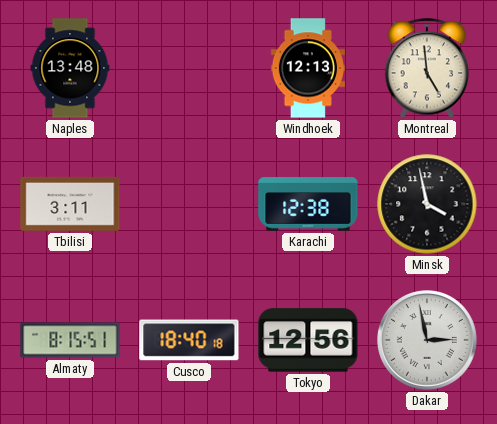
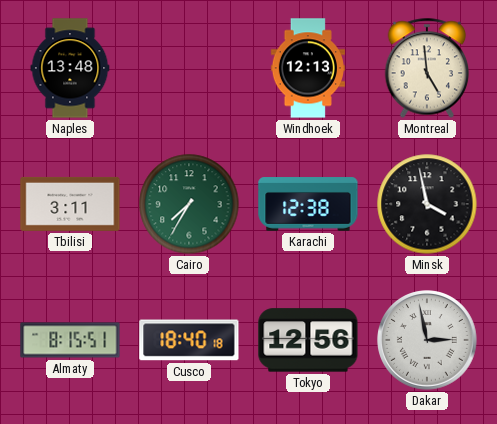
Cairo: none -> 7:35
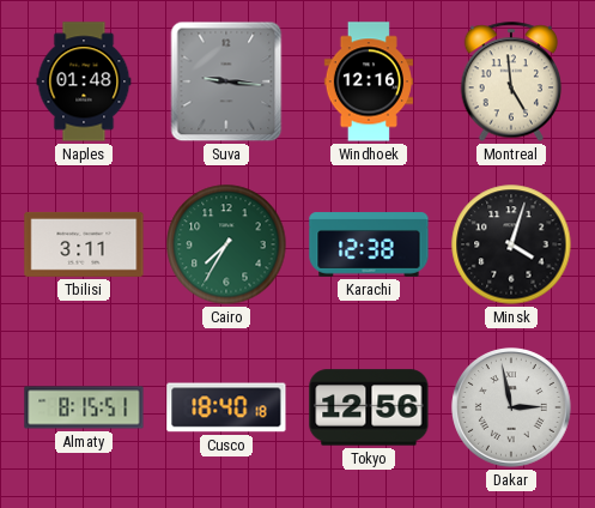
Naples: 13:48 -> 01:48
Suva: none -> 9:16
Windhoek: 12:13 -> 12:16
Minsk: 3:58 -> 4:03
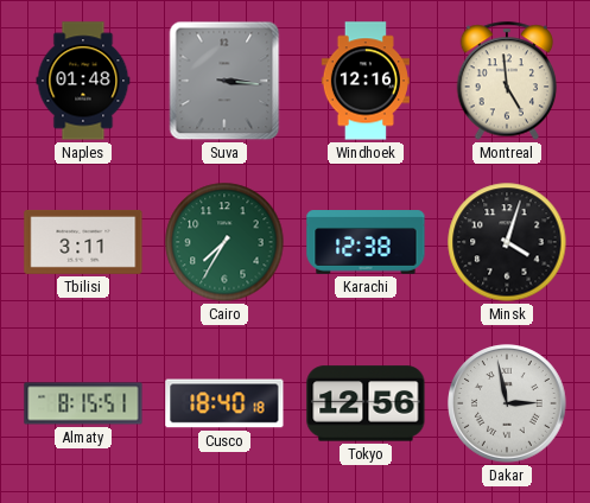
Suva: 9:16 -> 3:16
